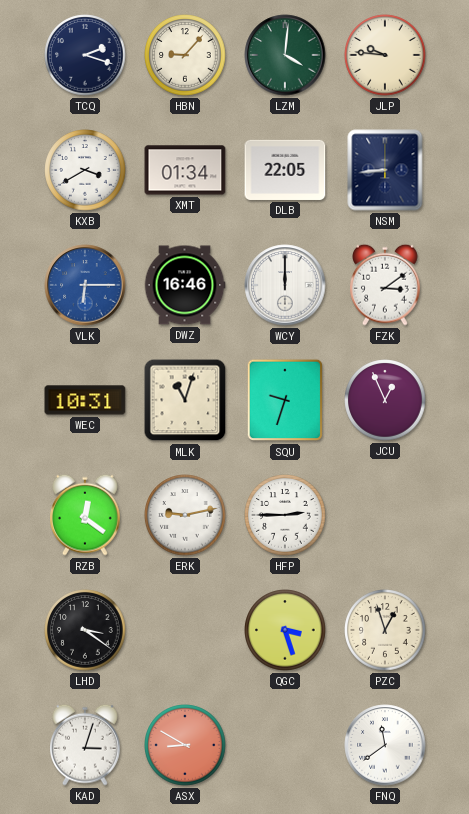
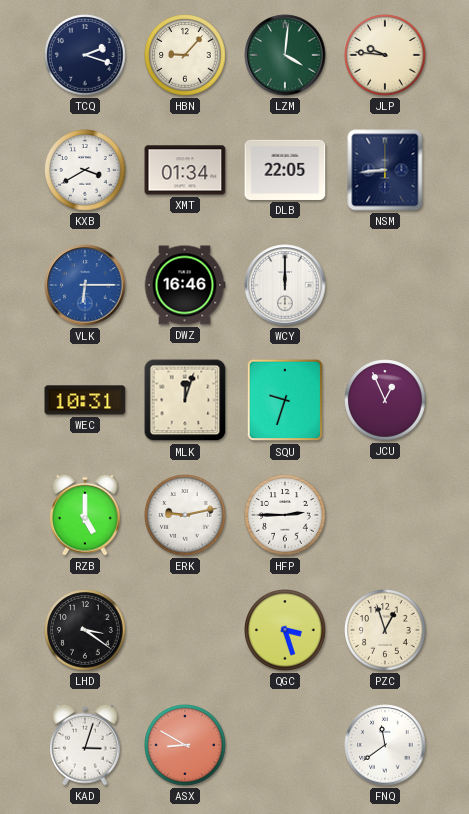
FZK: 3:09 -> none
MLK: 11:03 -> 12:03
RZB: 12:21 -> 5:00
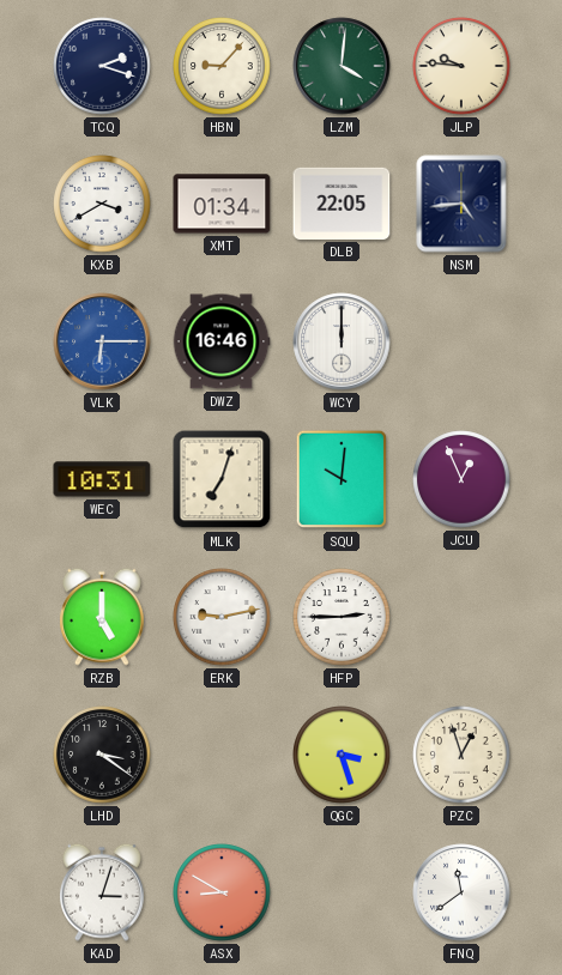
NSM: 8:44 -> 4:44
MLK: 12:03 -> 7:03
SQU: 9:33 -> 10:01
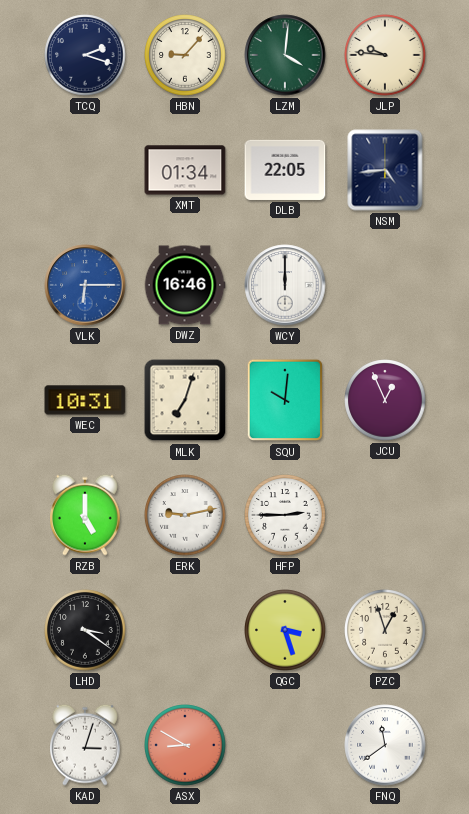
KXB: 3:40 -> none
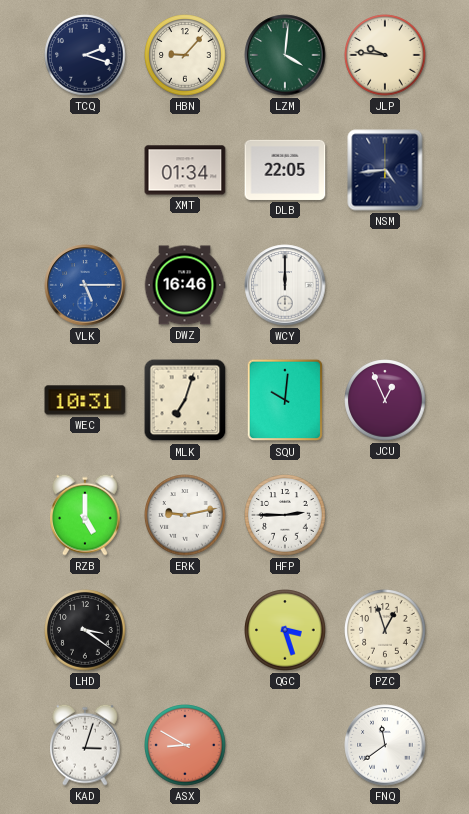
VLK: 6:15 -> 5:15
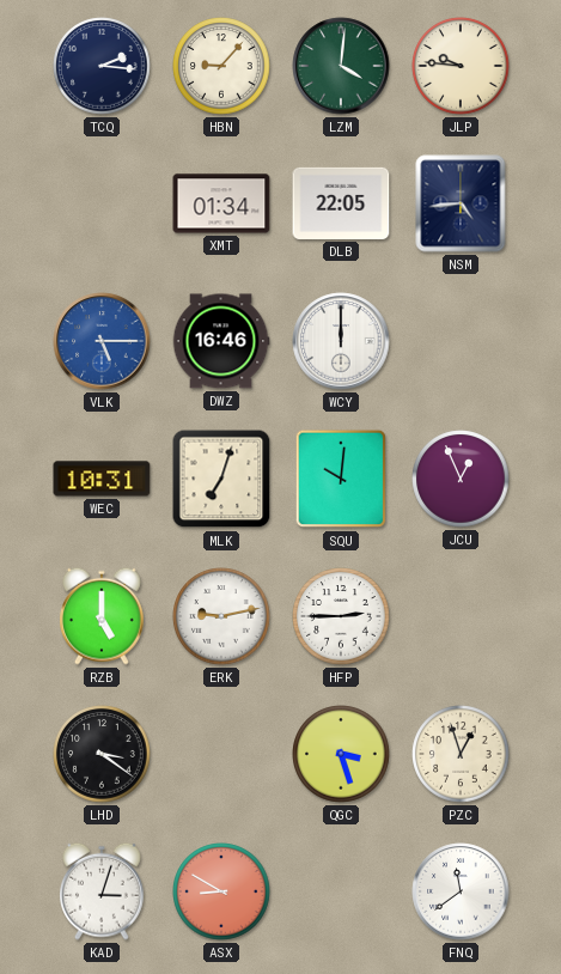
TCQ: 2:18 -> 2:16
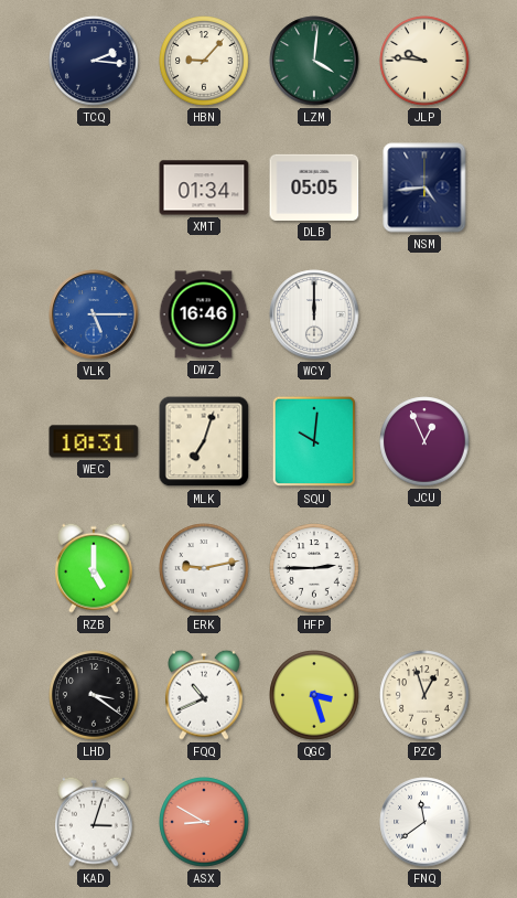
DLB: 22:05 -> 05:05
FQQ: none -> 10:41
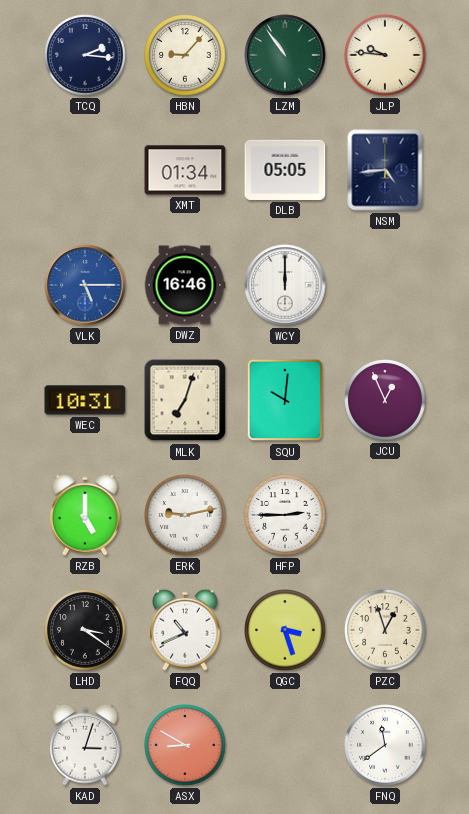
LZM: 4:01 -> 10:54
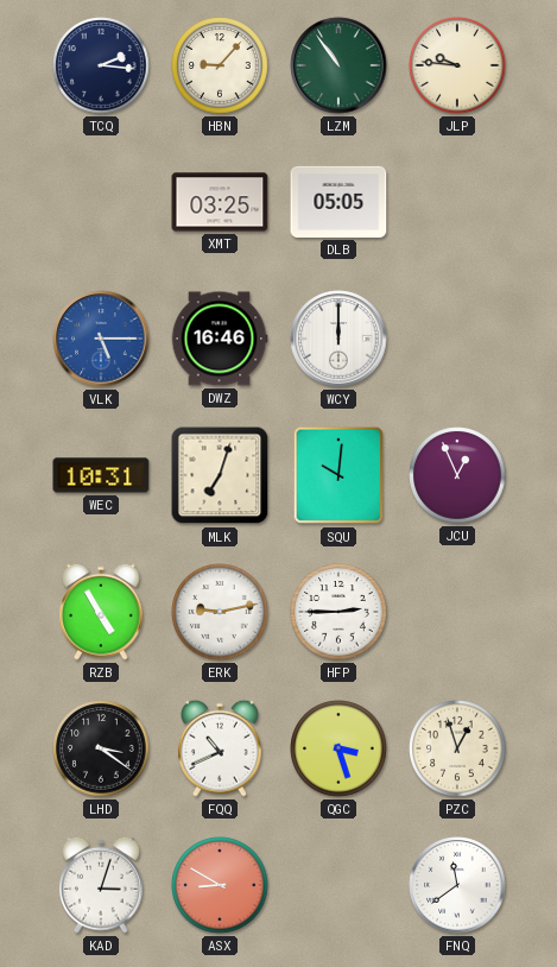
XMT: 01:34 -> 03:25
NSM: 4:44 -> none
RZB: 5:00 -> 4:55
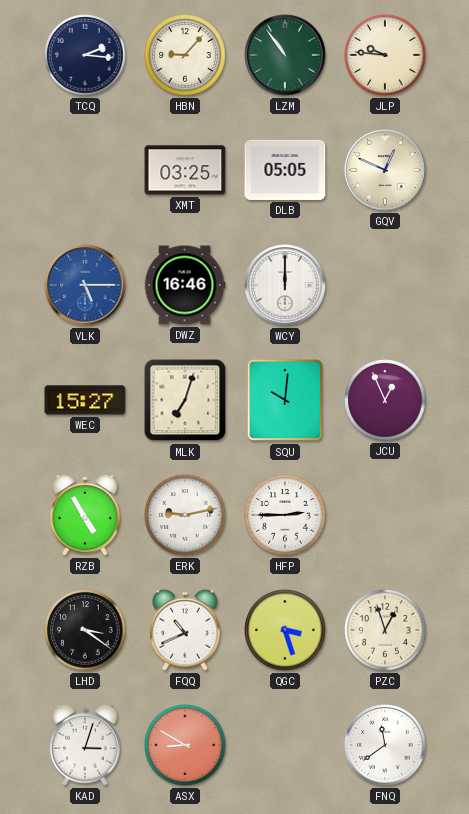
GQV: none -> 12:49
WEC: 10:31 -> 15:27
